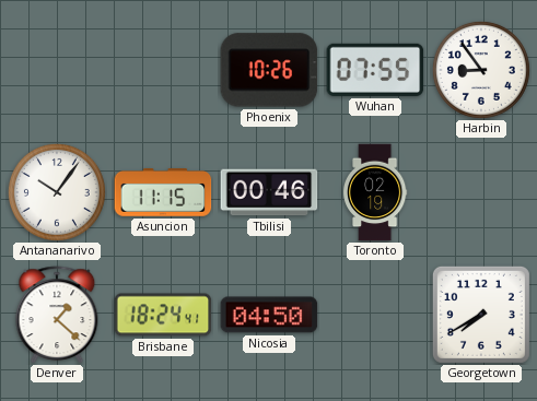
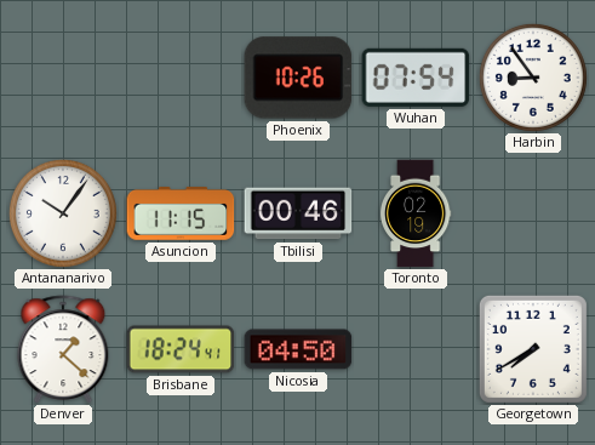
Wuhan: 07:55 -> 07:54
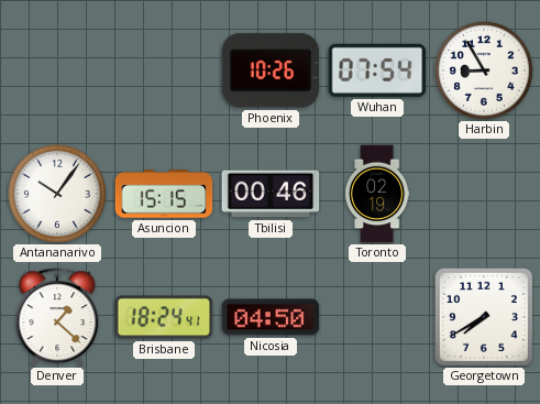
Harbin: 8:54 -> 8:55
Asuncion: 11:15 -> 15:15
